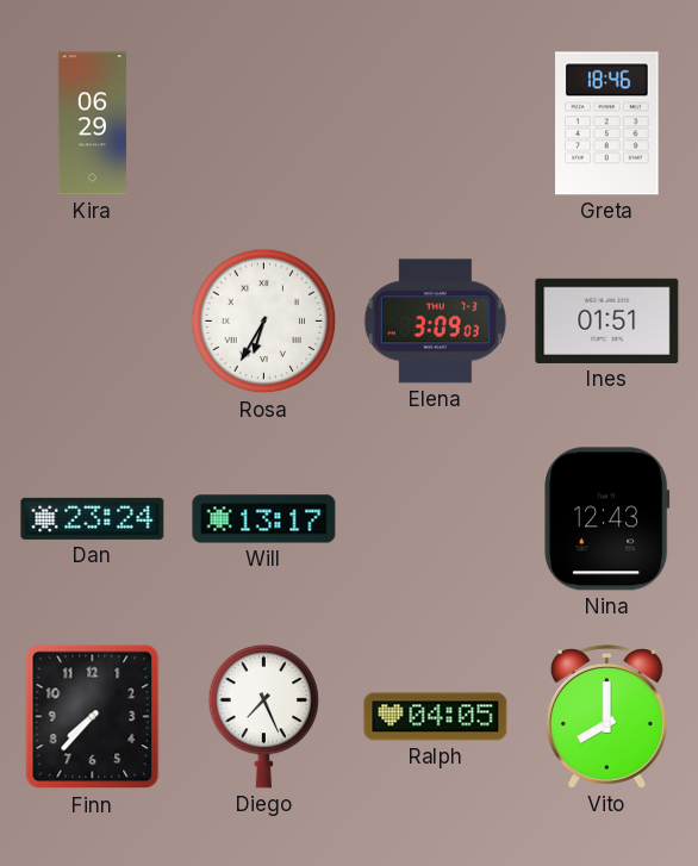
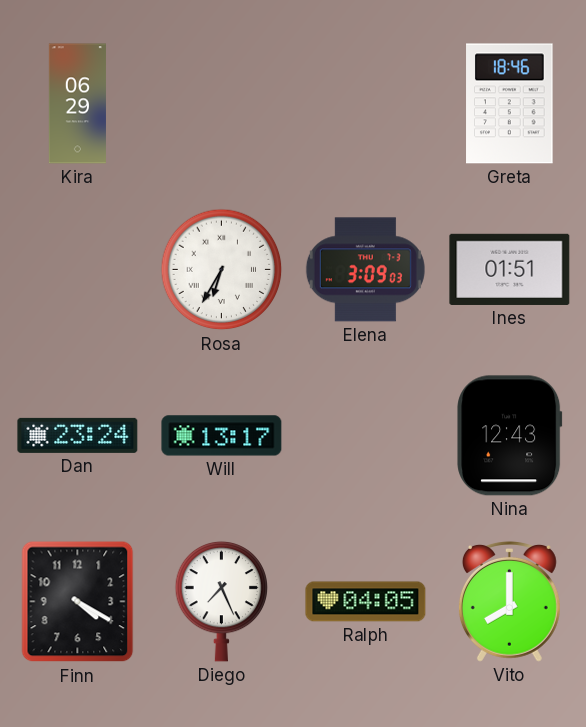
Finn: 7:37 -> 4:20
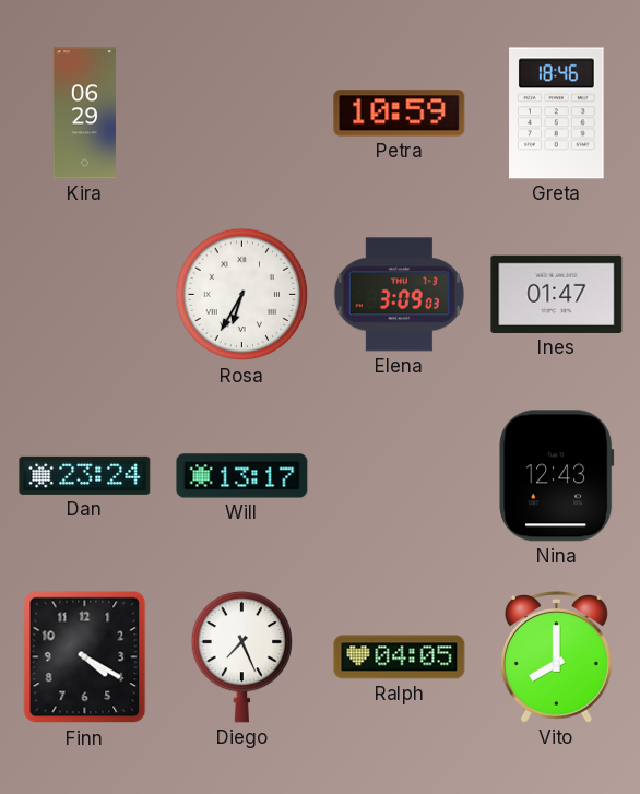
Petra: none -> 10:59
Ines: 01:51 -> 01:47
